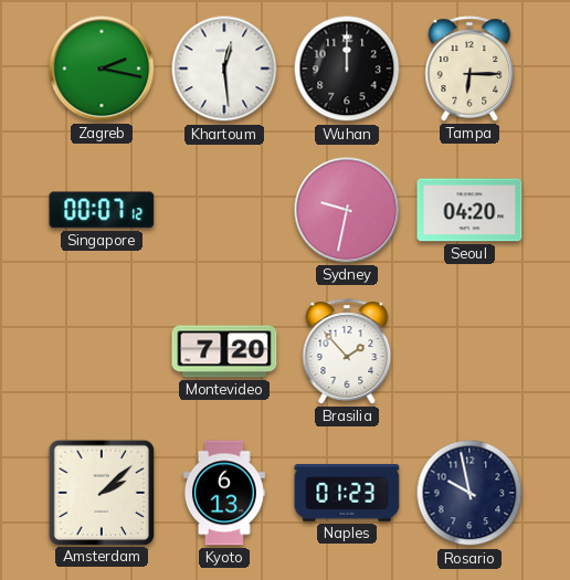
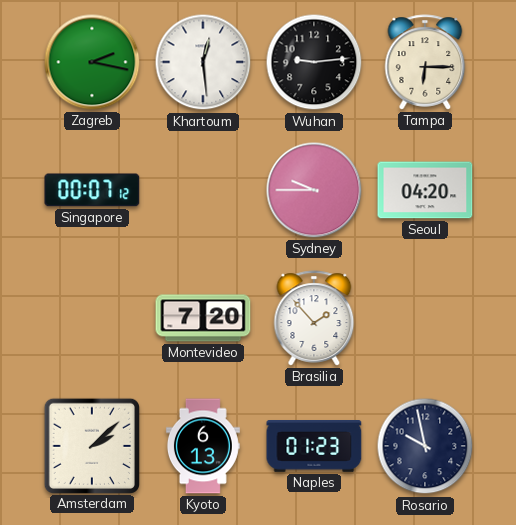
Wuhan: 12:00 -> 9:14
Sydney: 9:32 -> 9:45
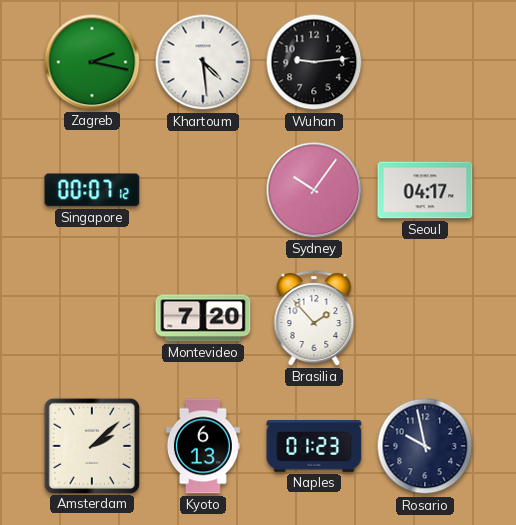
Khartoum: 12:29 -> 4:29
Tampa: 6:15 -> none
Sydney: 9:45 -> 10:06
Seoul: 04:20 -> 04:17
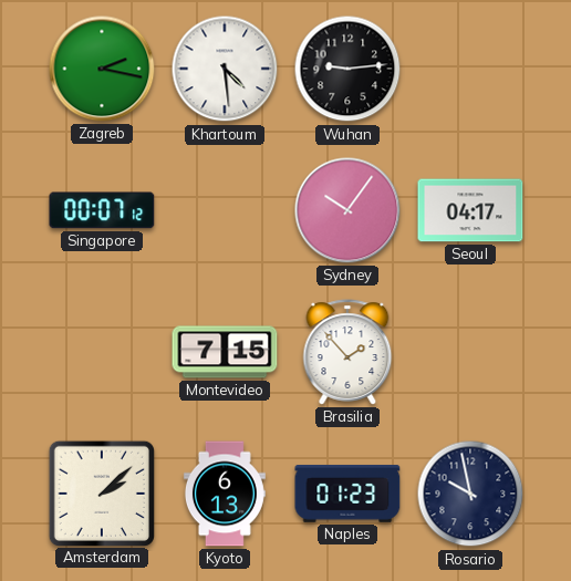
Montevideo: 7:20 -> 7:15
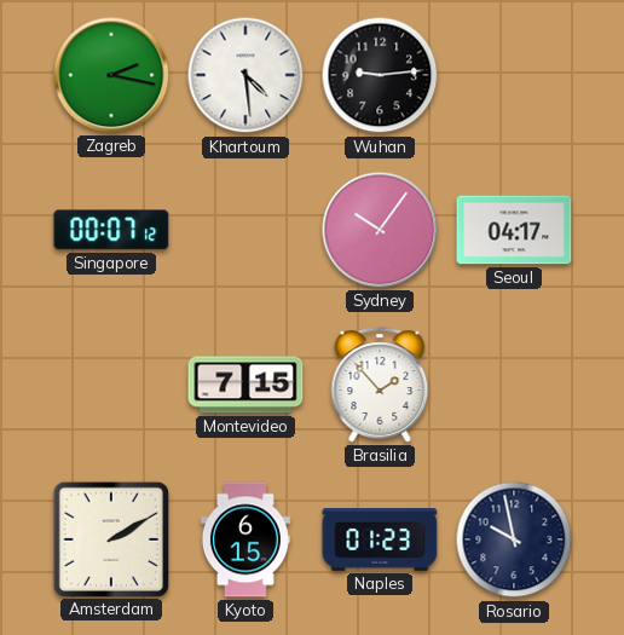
Amsterdam: 2:08 -> 2:10
Kyoto: 6:13 -> 6:15
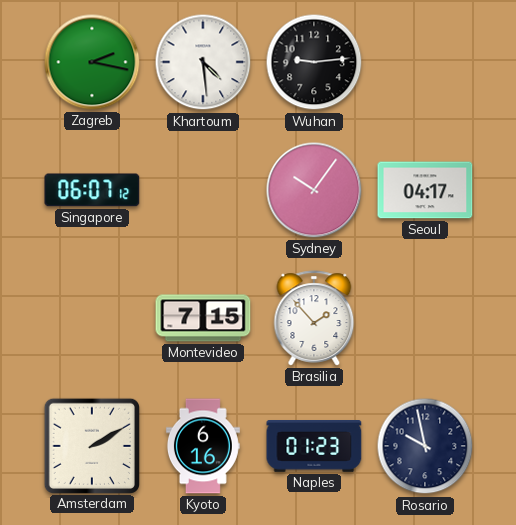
Singapore: 00:07 -> 06:07
Kyoto: 6:15 -> 6:16
